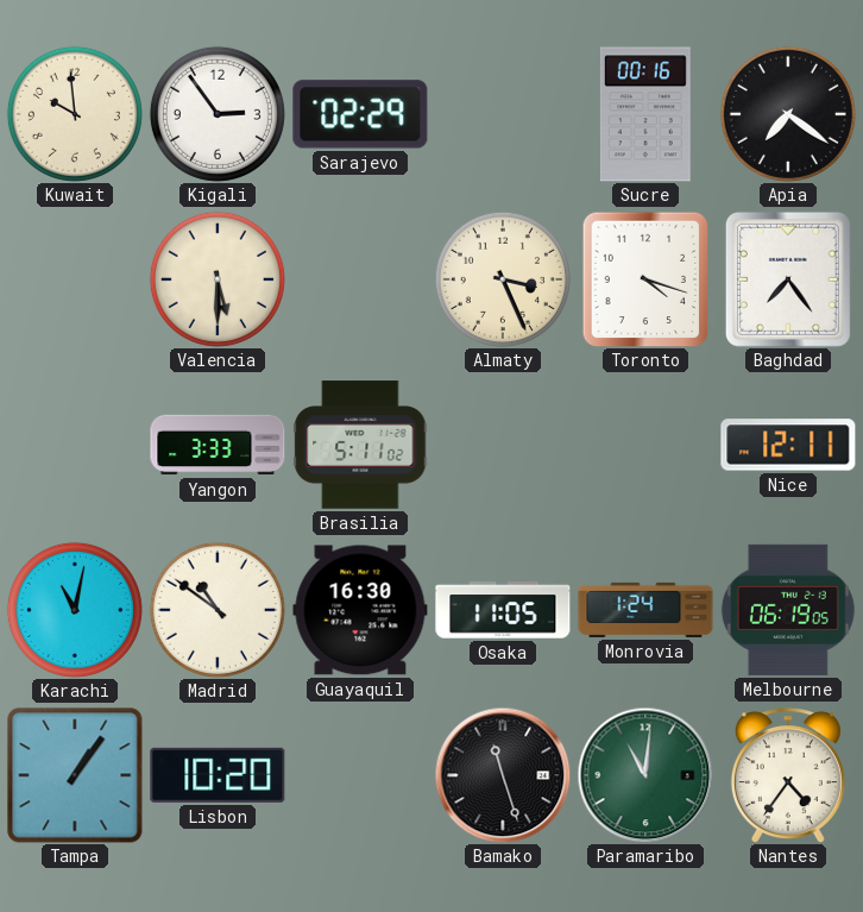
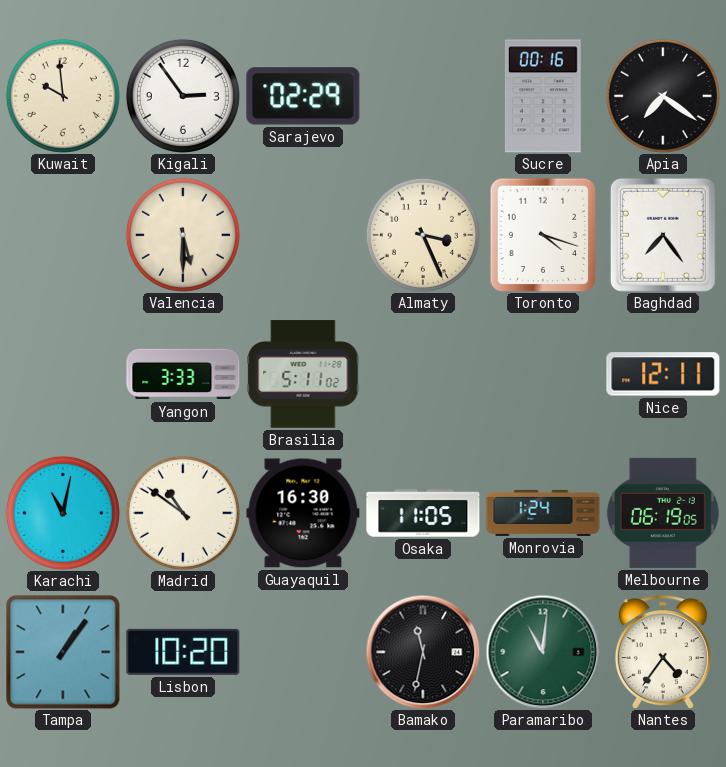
Bamako: 11:27 -> 11:32
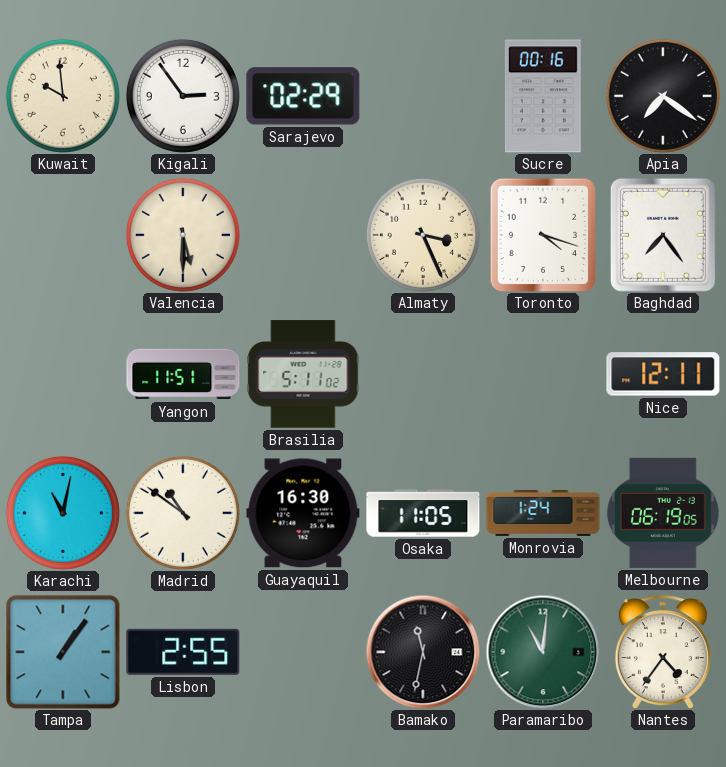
Yangon: 3:33 -> 11:51
Lisbon: 10:20 -> 2:55
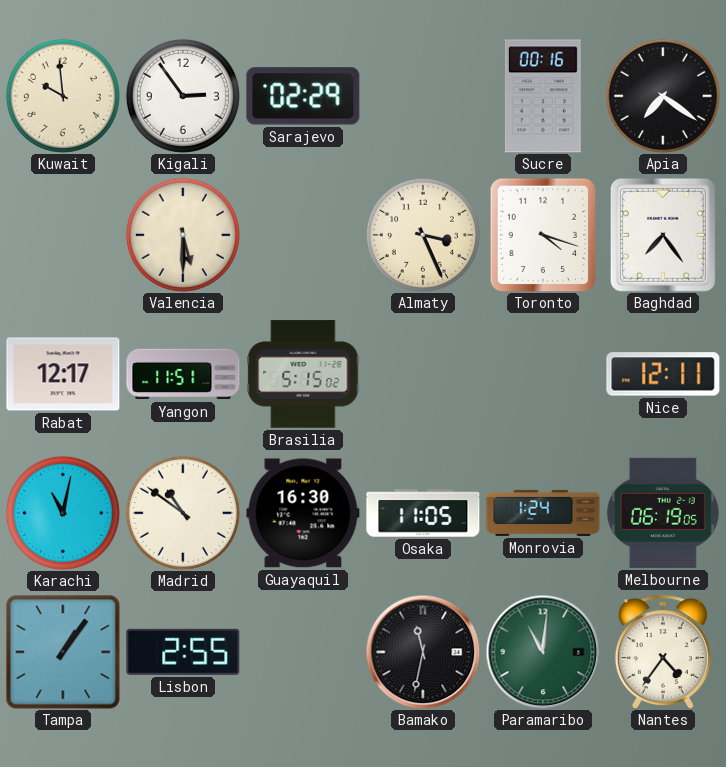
Rabat: none -> 12:17
Brasilia: 5:11 -> 5:15
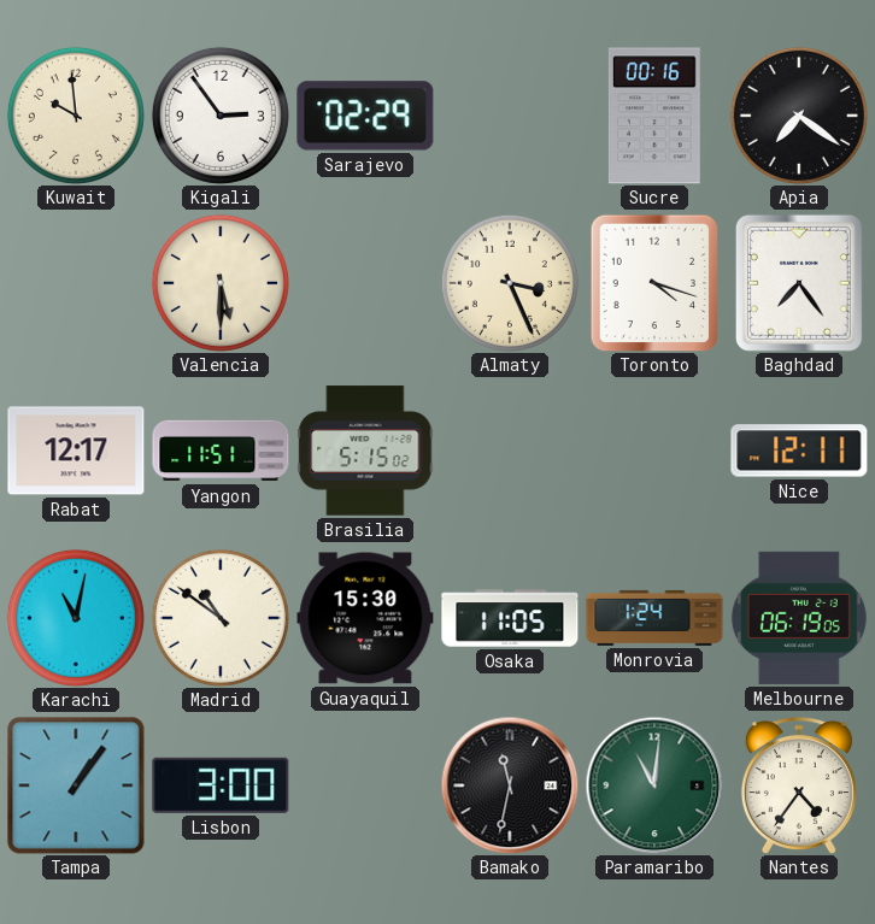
Guayaquil: 16:30 -> 15:30
Lisbon: 2:55 -> 3:00
